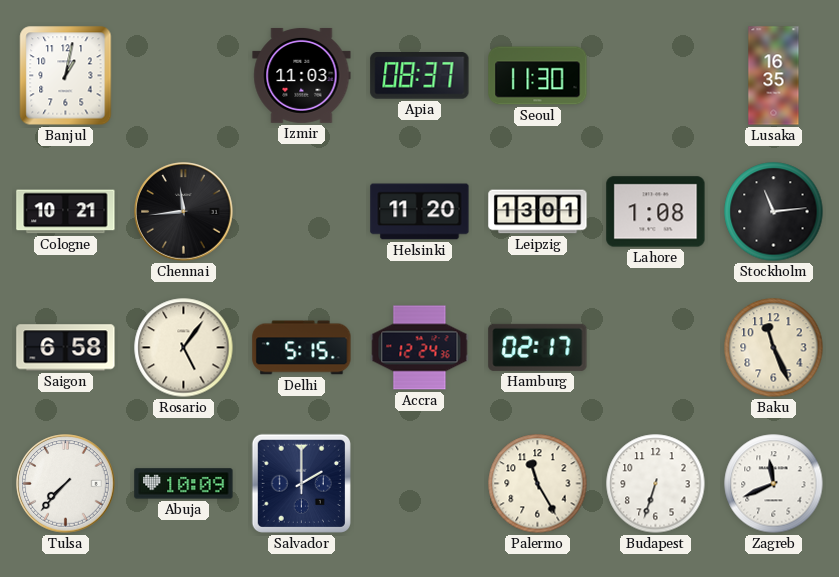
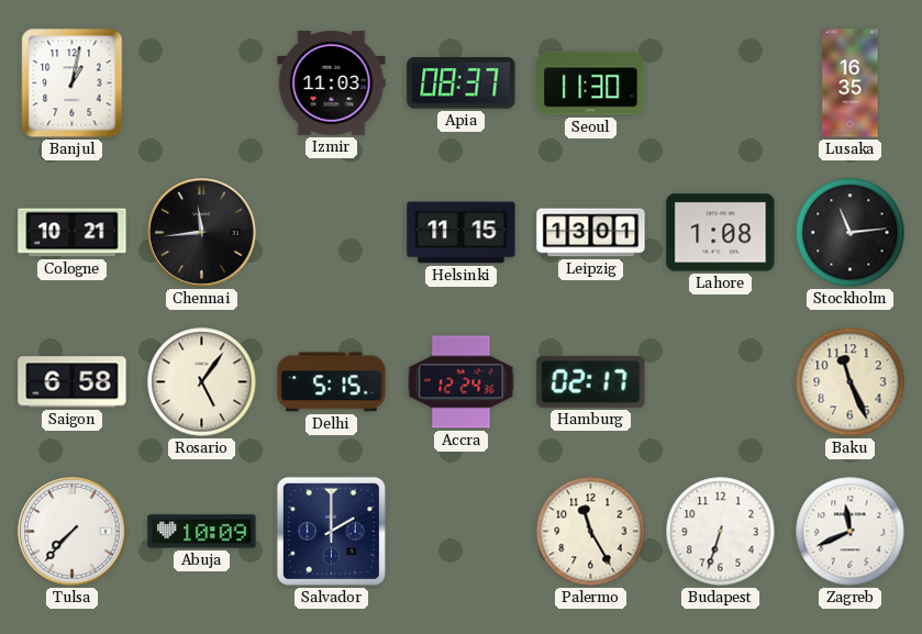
Helsinki: 11:20 -> 11:15
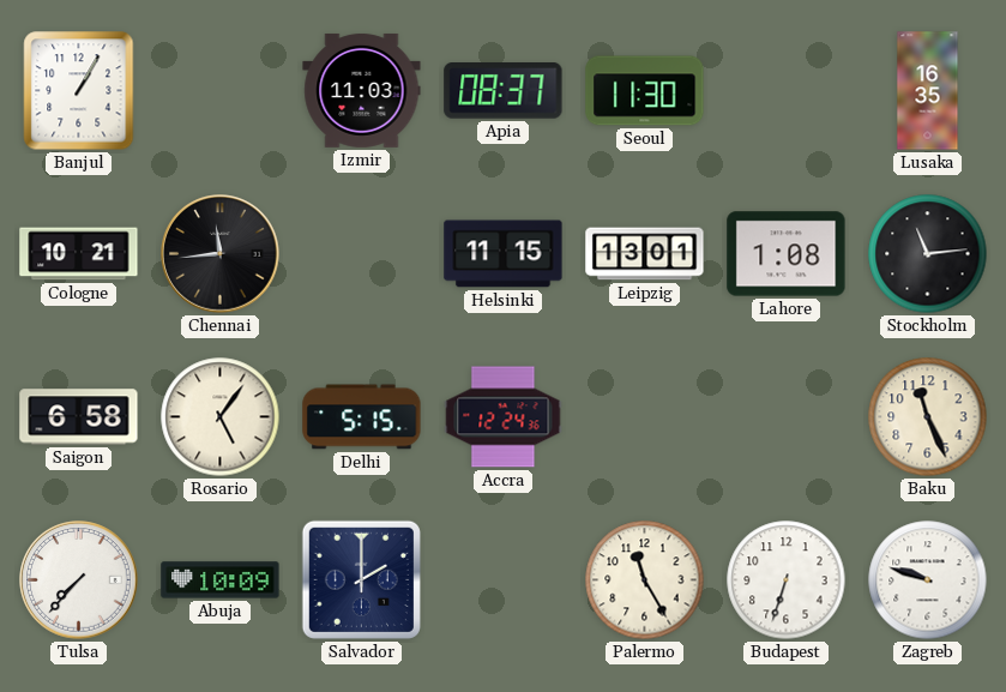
Banjul: 1:02 -> 1:05
Hamburg: 02:17 -> none
Zagreb: 11:41 -> 9:48
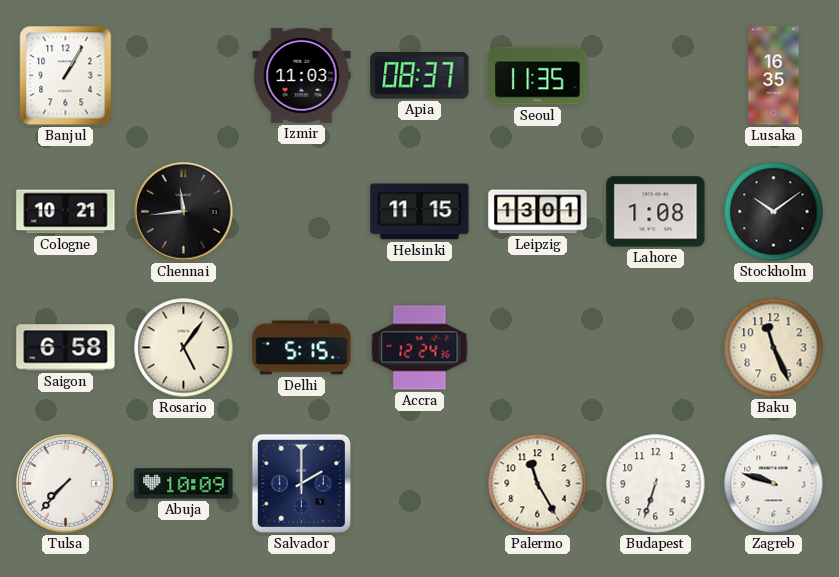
Seoul: 11:30 -> 11:35
Stockholm: 11:14 -> 10:09
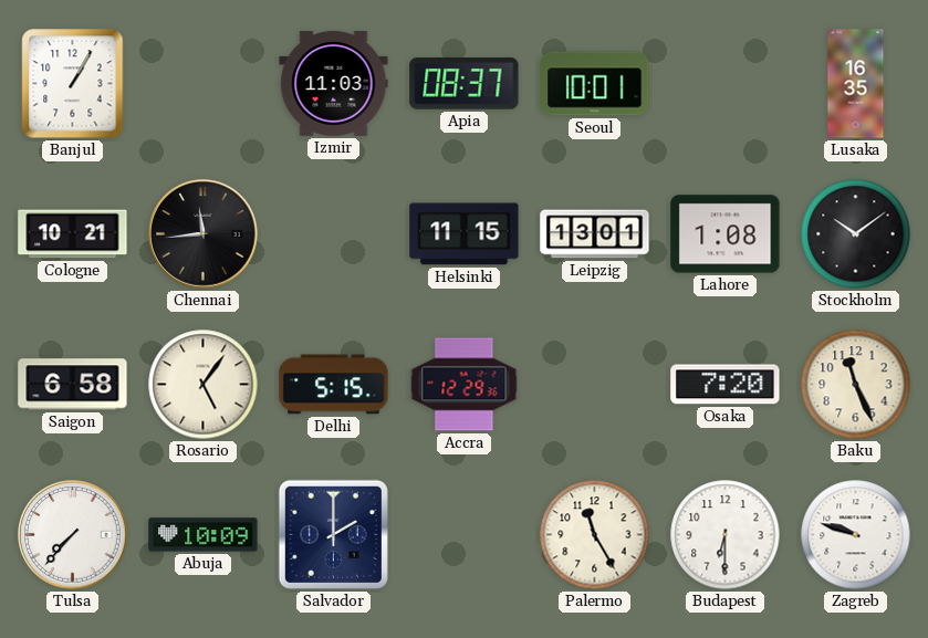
Seoul: 11:35 -> 10:01
Accra: 12:24 -> 12:29
Osaka: none -> 7:20
Budapest: 6:33 -> 6:30
